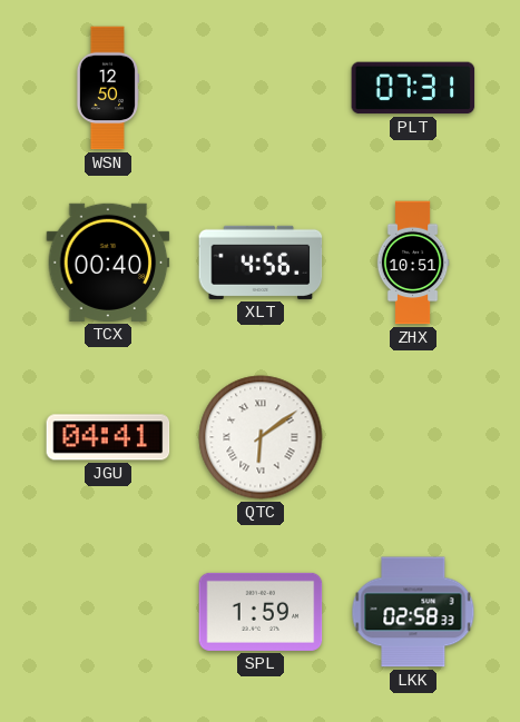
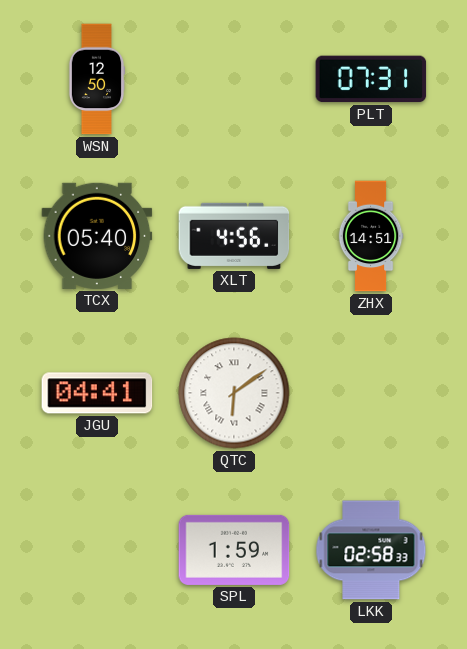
TCX: 00:40 -> 05:40
ZHX: 10:51 -> 14:51
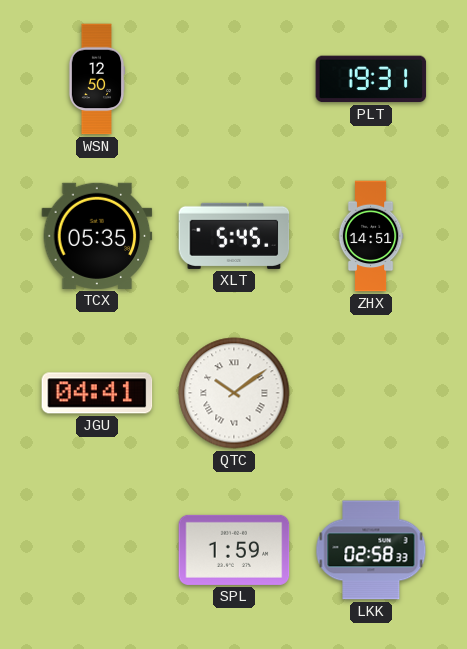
PLT: 07:31 -> 19:31
TCX: 05:40 -> 05:35
XLT: 4:56 -> 5:45
QTC: 6:09 -> 10:09
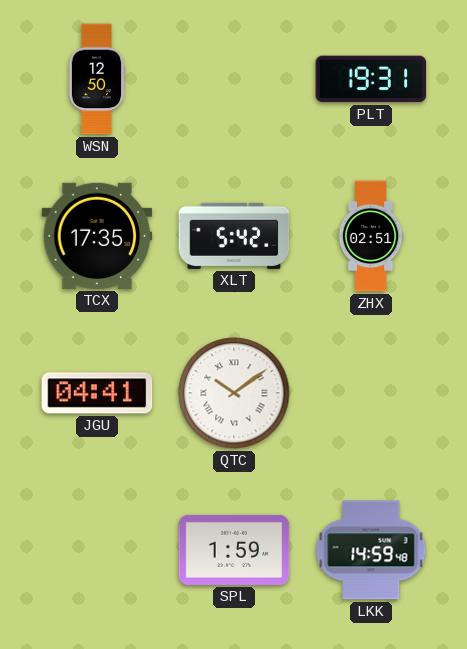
TCX: 05:35 -> 17:35
XLT: 5:45 -> 5:42
ZHX: 14:51 -> 02:51
LKK: 02:58 -> 14:59
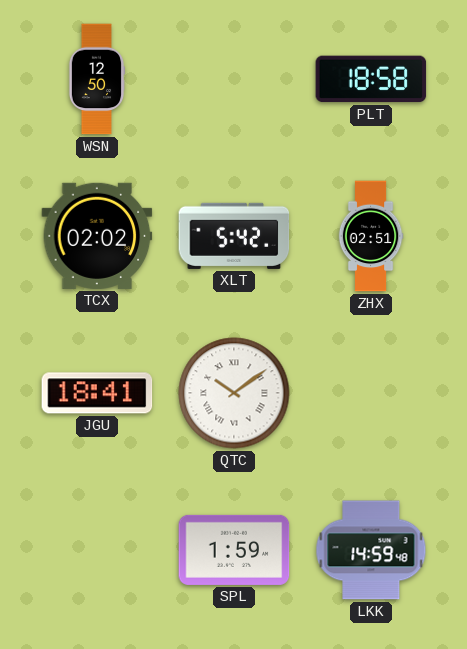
PLT: 19:31 -> 18:58
TCX: 17:35 -> 02:02
JGU: 04:41 -> 18:41
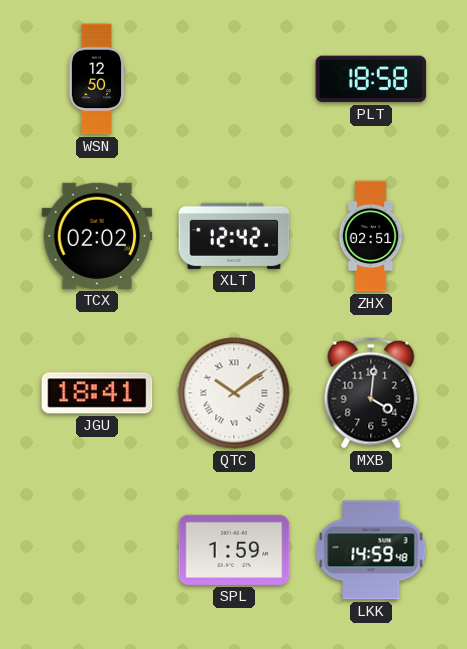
XLT: 5:42 -> 12:42
MXB: none -> 4:01
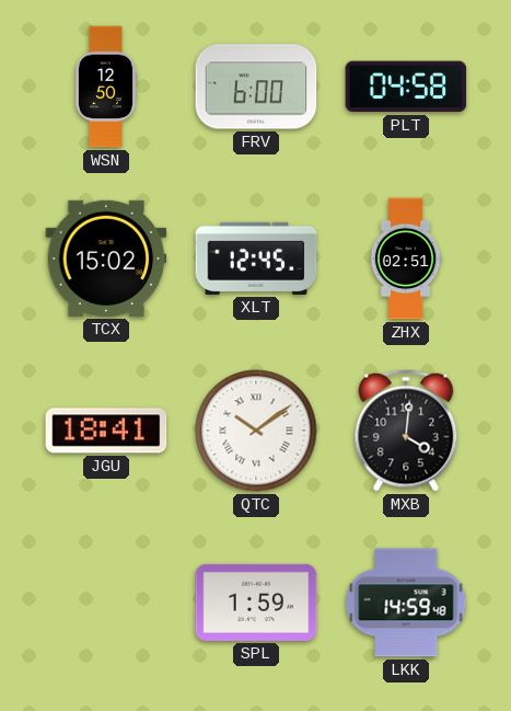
FRV: none -> 6:00
PLT: 18:58 -> 04:58
TCX: 02:02 -> 15:02
XLT: 12:42 -> 12:45
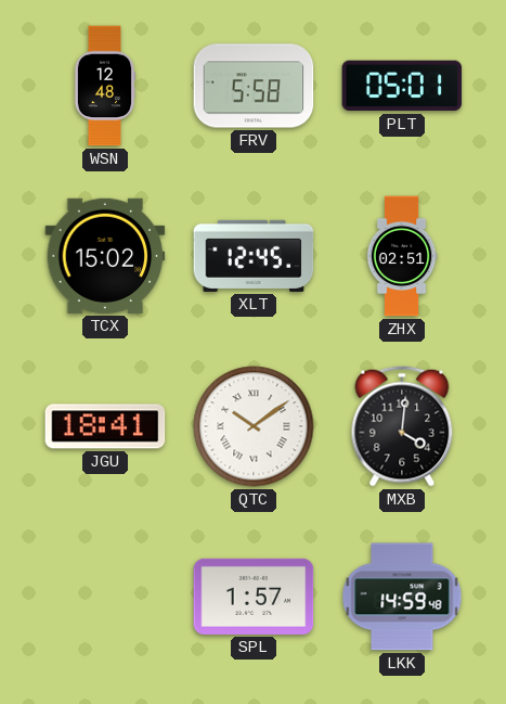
WSN: 12:50 -> 12:48
FRV: 6:00 -> 5:58
PLT: 04:58 -> 05:01
SPL: 1:59 -> 1:57
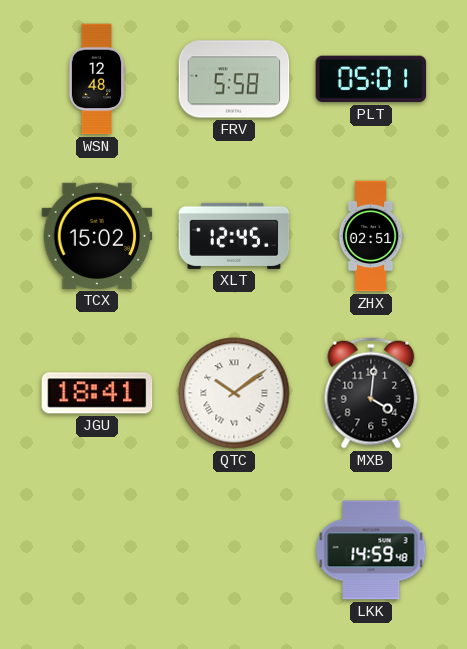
SPL: 1:57 -> none
